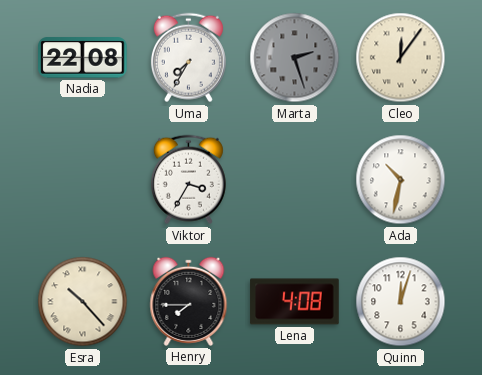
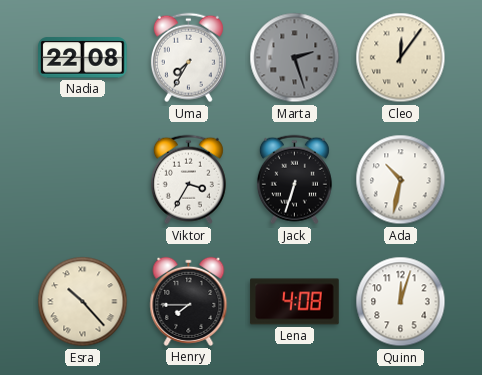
Jack: none -> 6:33
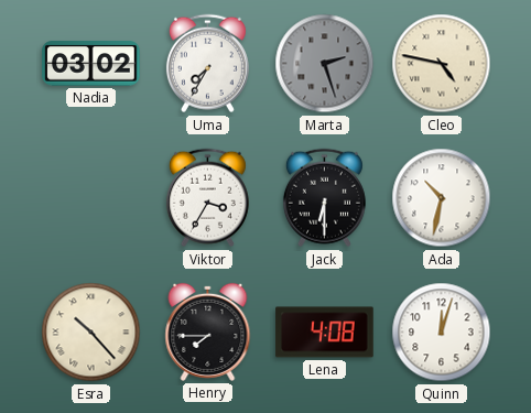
Nadia: 22:08 -> 03:02
Cleo: 12:06 -> 4:47
Jack: 6:33 -> 6:30
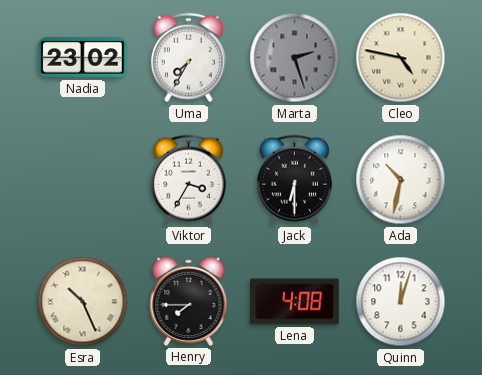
Nadia: 03:02 -> 23:02
Esra: 10:23 -> 10:26
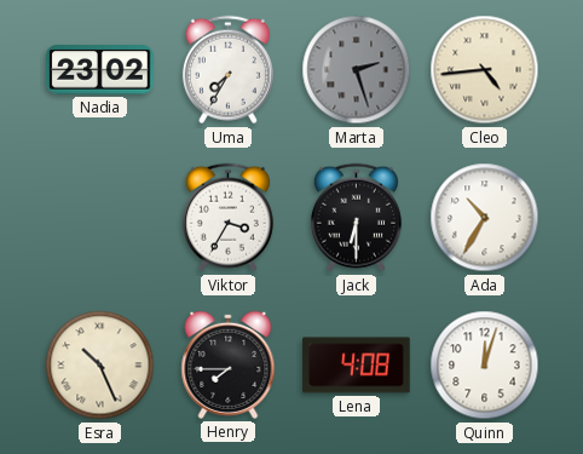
Cleo: 4:47 -> 4:44
Ada: 10:32 -> 10:35
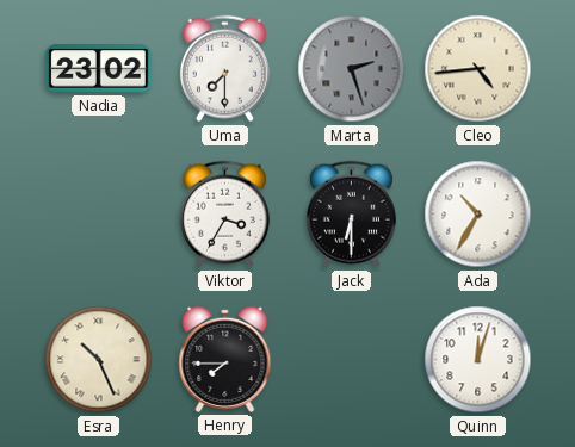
Uma: 7:35 -> 7:30
Lena: 4:08 -> none
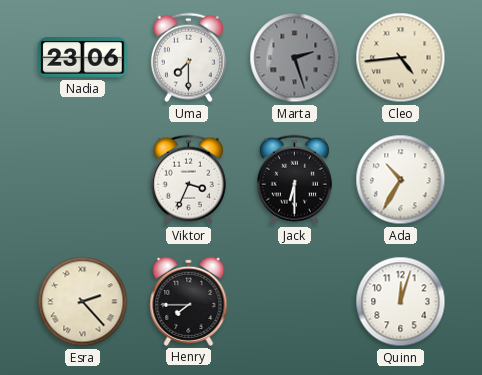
Nadia: 23:02 -> 23:06
Viktor: 3:35 -> 3:34
Esra: 10:26 -> 2:23
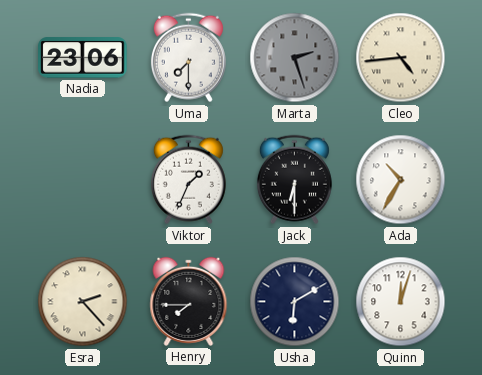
Viktor: 3:34 -> 1:34
Usha: none -> 6:10
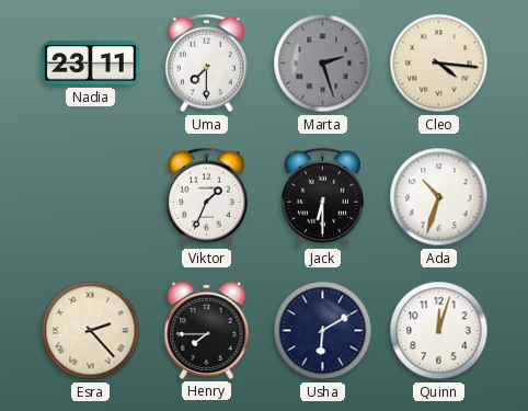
Nadia: 23:06 -> 23:11
Cleo: 4:44 -> 4:16
Ada: 10:35 -> 10:33
